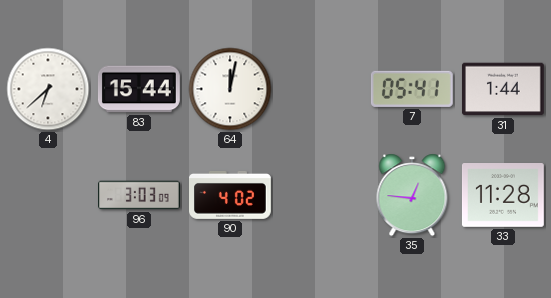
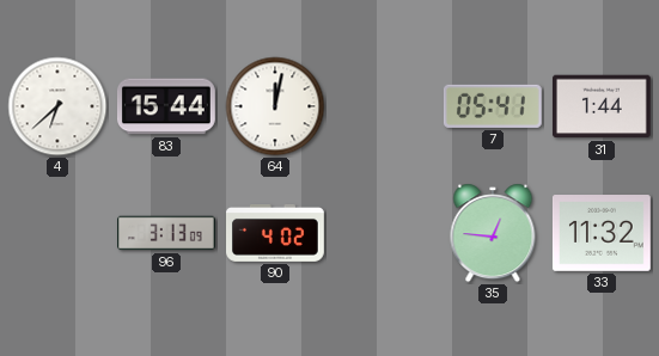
96: 3:03 -> 3:13
33: 11:28 -> 11:32
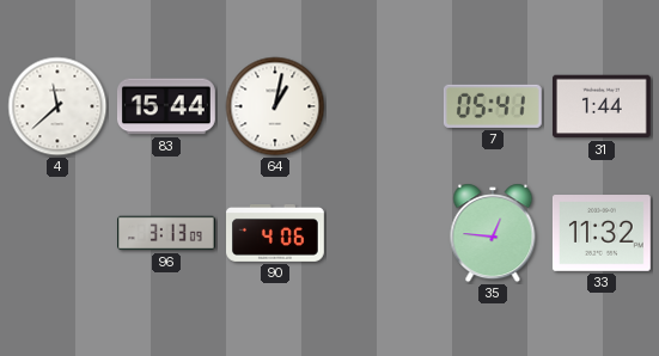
4: 6:38 -> 11:38
64: 12:02 -> 1:02
90: 4:02 -> 4:06
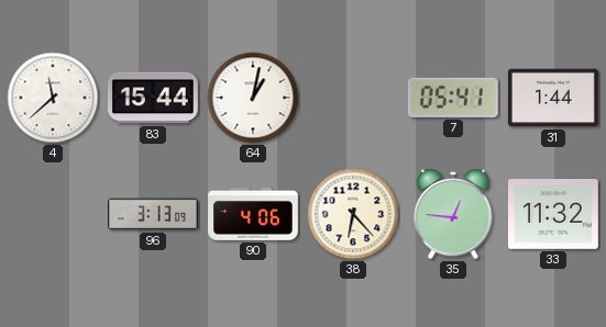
38: none -> 6:23
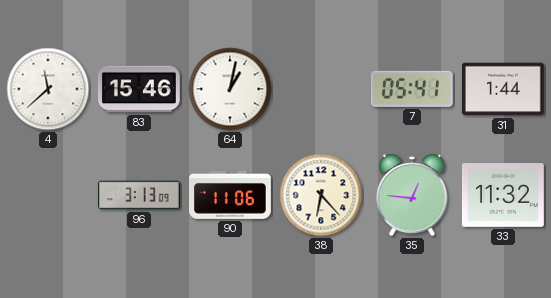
83: 15:44 -> 15:46
90: 4:06 -> 11:06
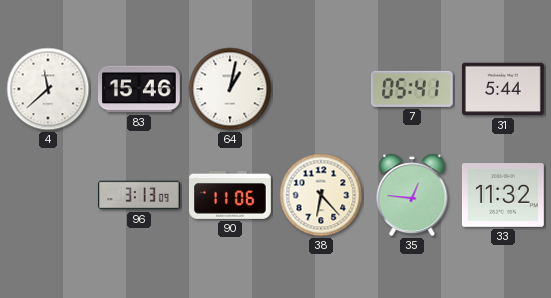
31: 1:44 -> 5:44
